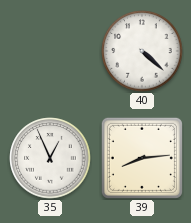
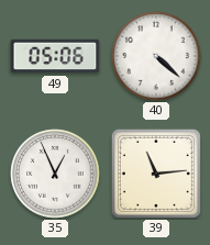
49: none -> 05:06
39: 8:14 -> 11:14
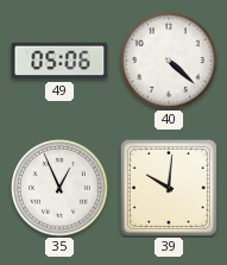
39: 11:14 -> 10:01
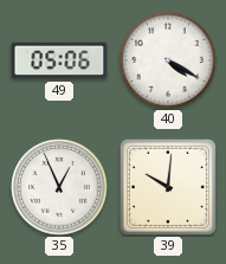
40: 4:22 -> 4:20
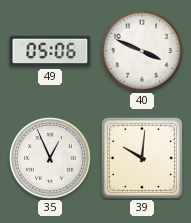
40: 4:20 -> 3:49
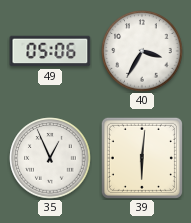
40: 3:49 -> 3:35
39: 10:01 -> 6:01
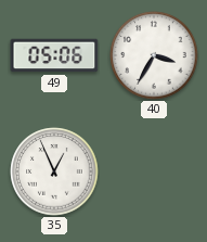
39: 6:01 -> none
